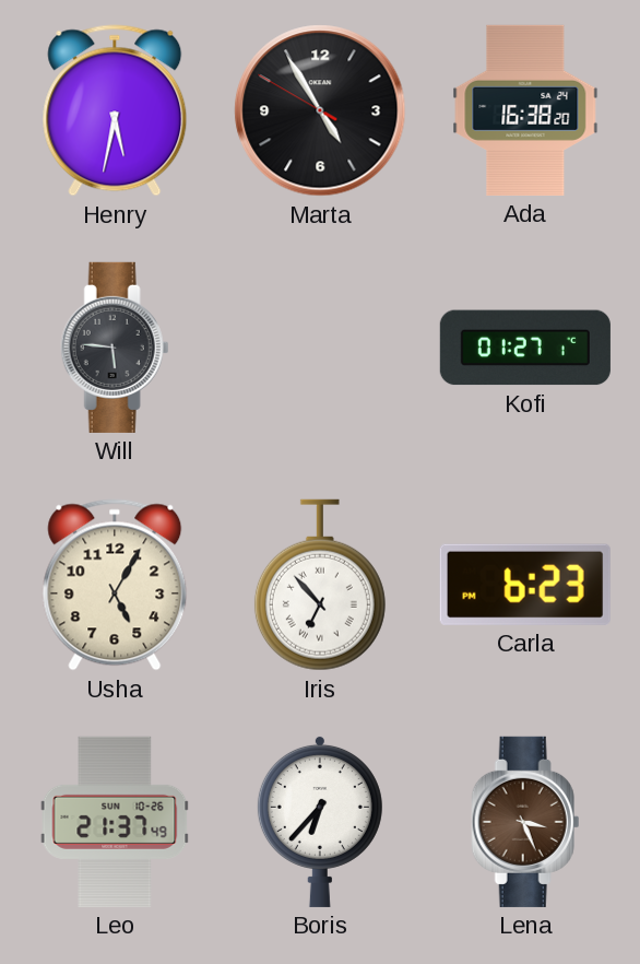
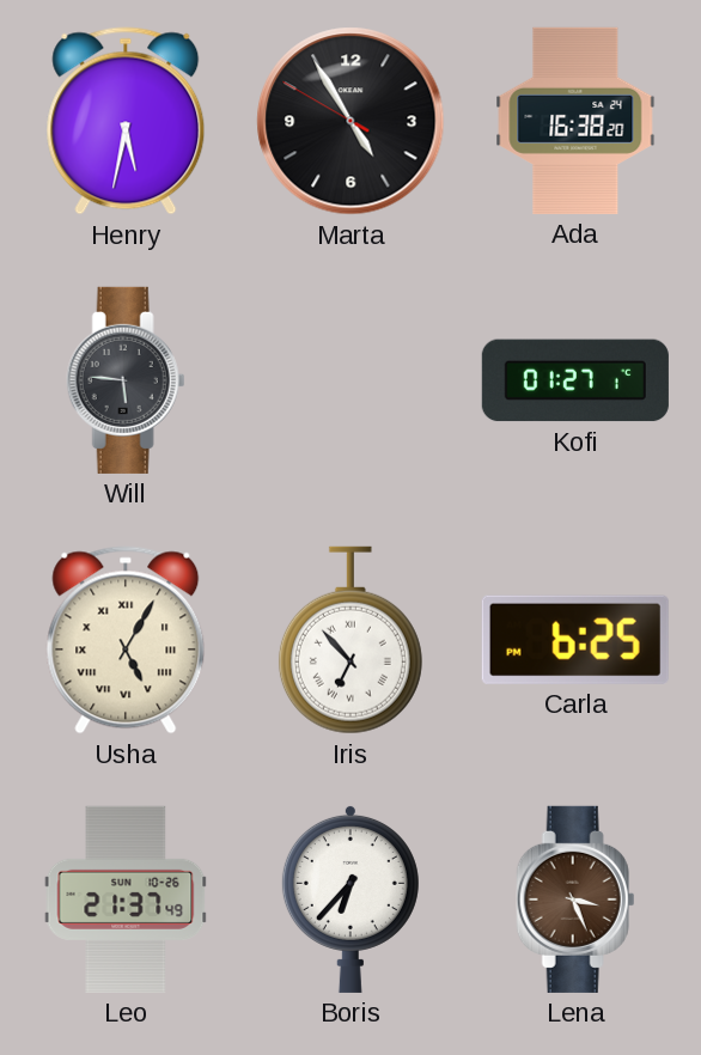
Usha numerals: Arabic -> Roman
Carla: 6:23 -> 6:25
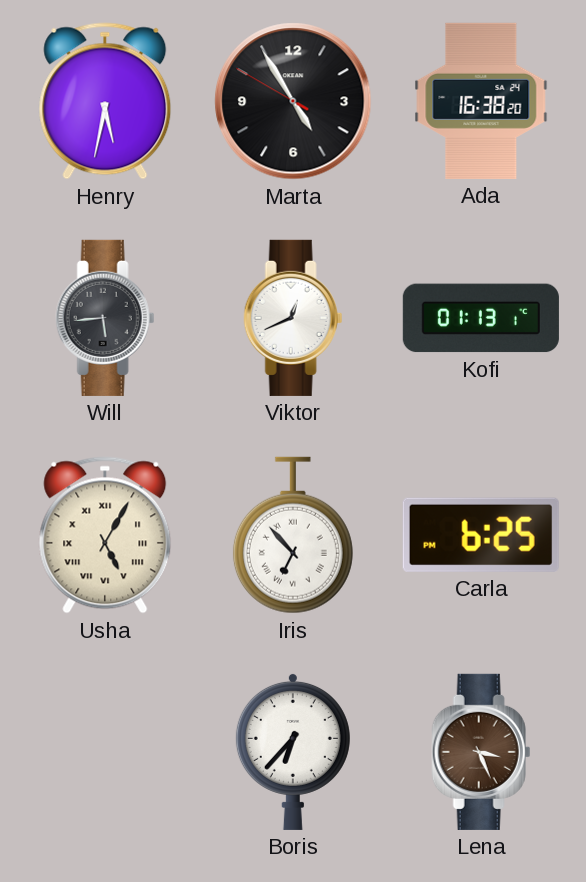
Will: 5:46 -> 5:44
Viktor: none -> 12:41
Kofi: 01:27 -> 01:13
Leo: 21:37 -> none
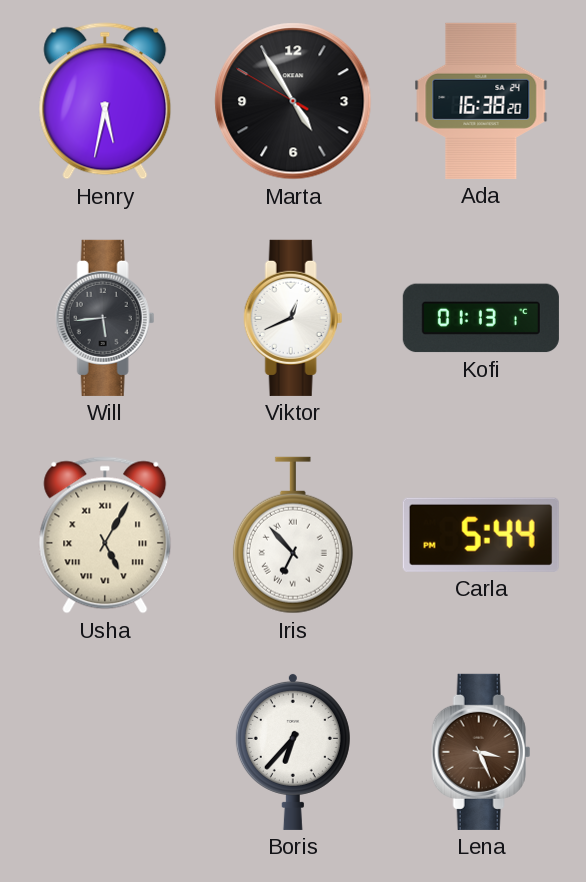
Carla: 6:25 -> 5:44
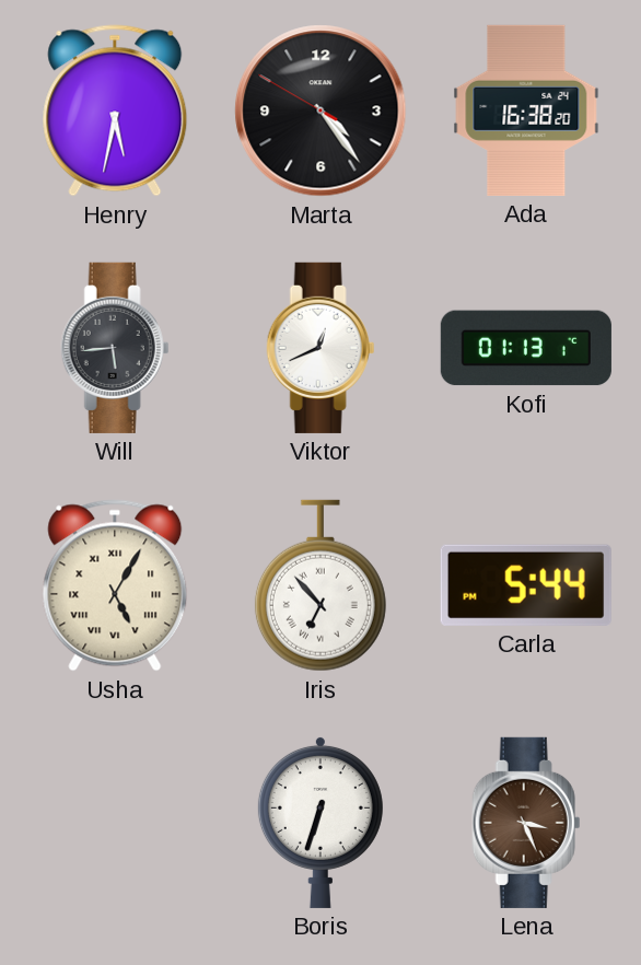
Marta: 4:54 -> 4:23
Boris: 6:37 -> 6:33
